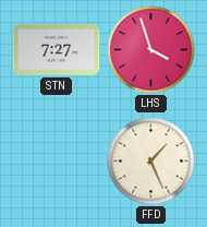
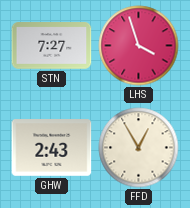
GHW: none -> 2:43
FFD: 1:26 -> 12:55
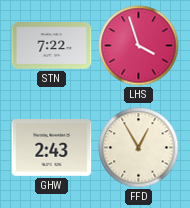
STN: 7:27 -> 7:22
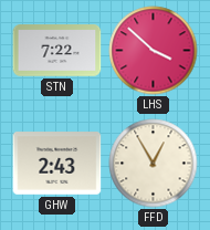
LHS: 3:57 -> 3:52
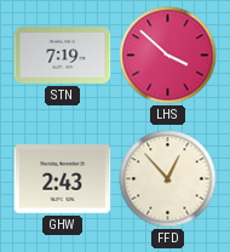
STN: 7:22 -> 7:19
FFD: 12:55 -> 12:53
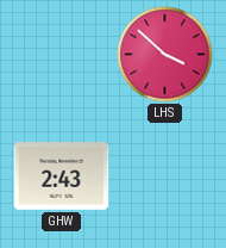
STN: 7:19 -> none
FFD: 12:53 -> none
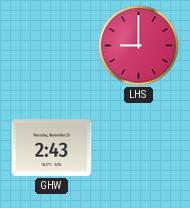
LHS: 3:52 -> 9:00
